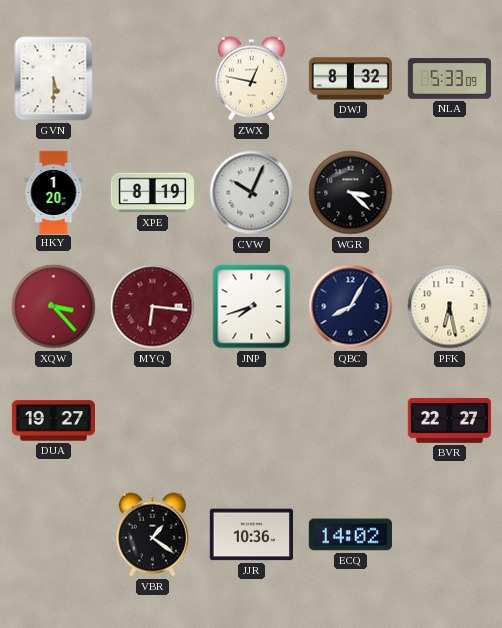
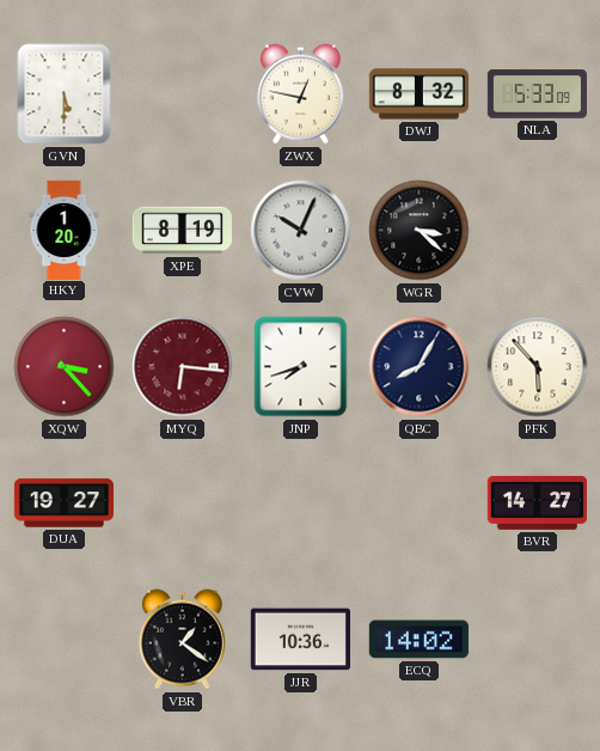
PFK: 6:28 -> 5:53
BVR: 22:27 -> 14:27
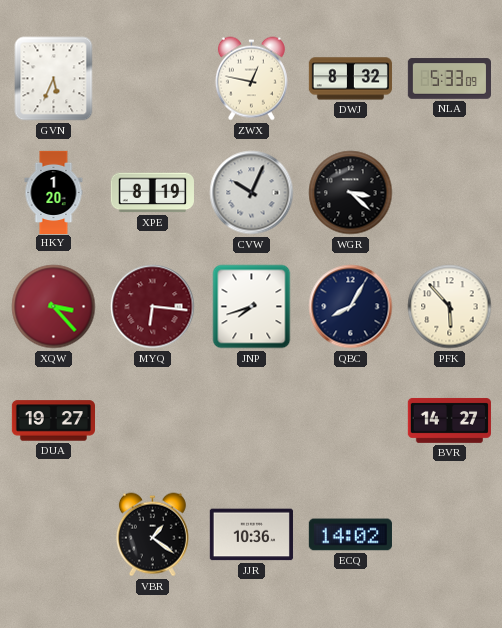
GVN: 5:30 -> 5:34
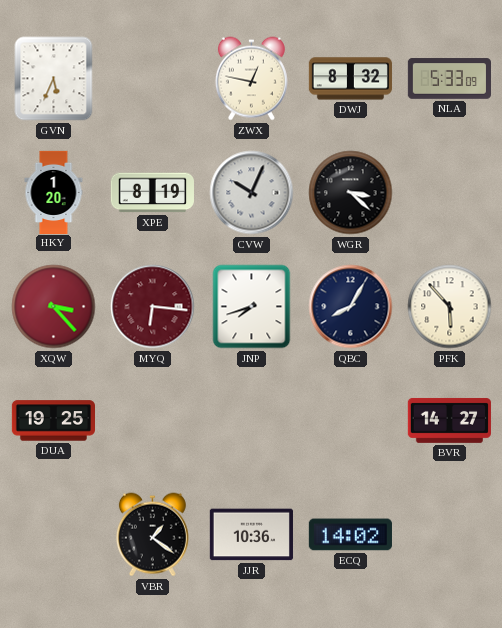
DUA: 19:27 -> 19:25
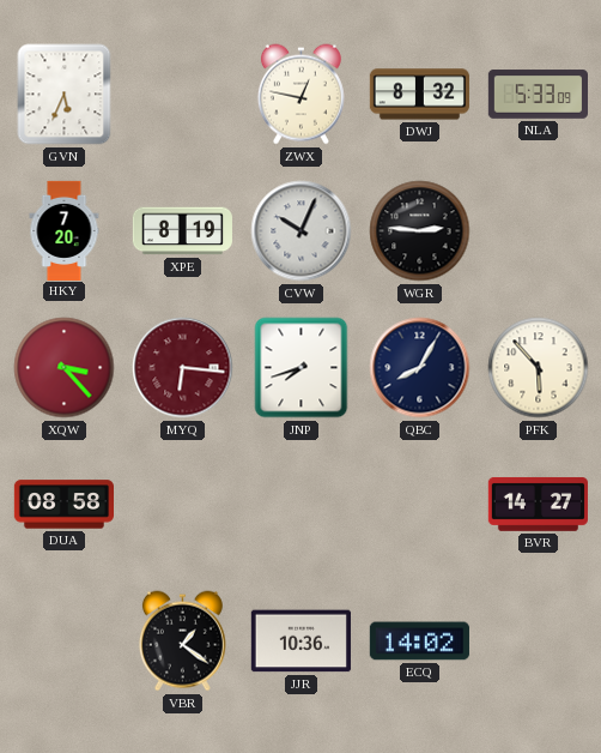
HKY: 1:20 -> 7:20
WGR: 3:22 -> 2:46
DUA: 19:25 -> 08:58
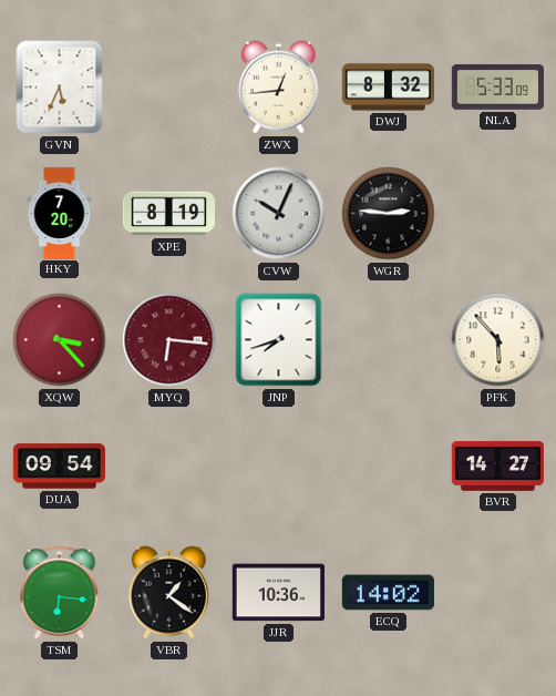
ZWX: 12:47 -> 12:44
QBC: 8:05 -> none
DUA: 08:58 -> 09:54
TSM: none -> 6:16
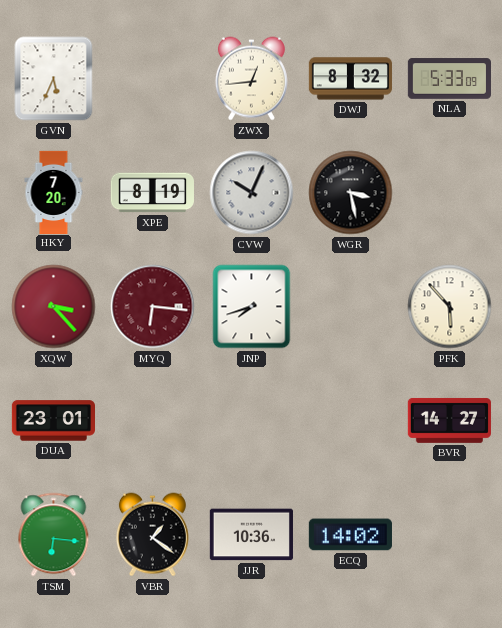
WGR: 2:46 -> 3:28
DUA: 09:54 -> 23:01
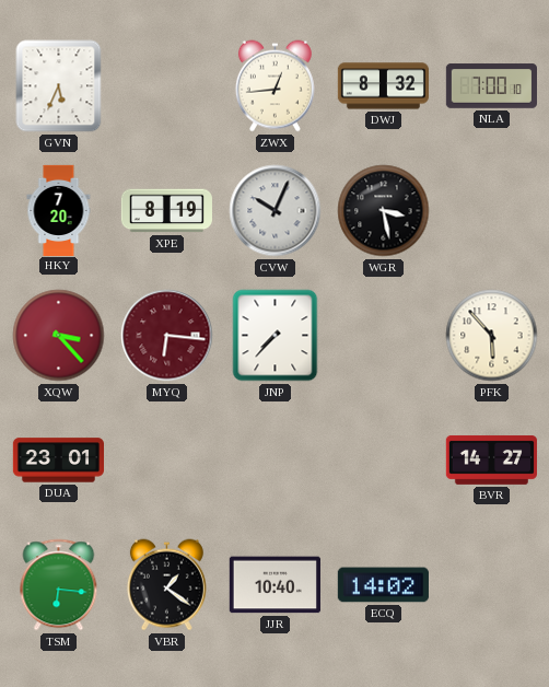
NLA: 5:33 -> 7:00
JNP: 7:42 -> 7:37
JJR: 10:36 -> 10:40
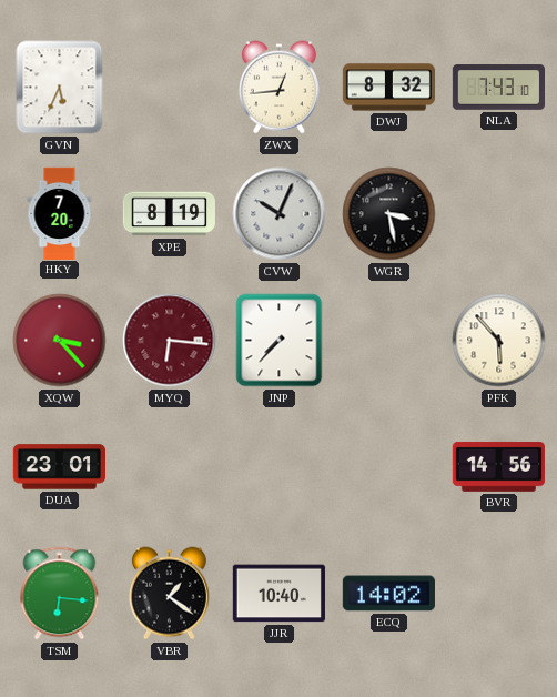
NLA: 7:00 -> 7:43
BVR: 14:27 -> 14:56
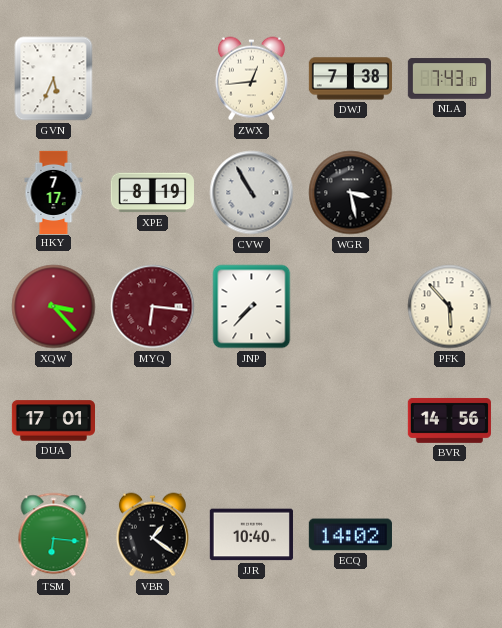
DWJ: 8:32 -> 7:38
HKY: 7:20 -> 7:17
CVW: 10:04 -> 10:55
DUA: 23:01 -> 17:01
